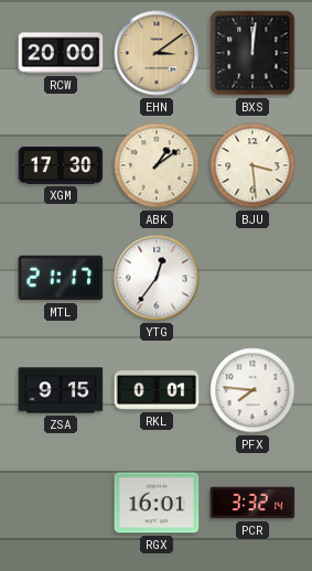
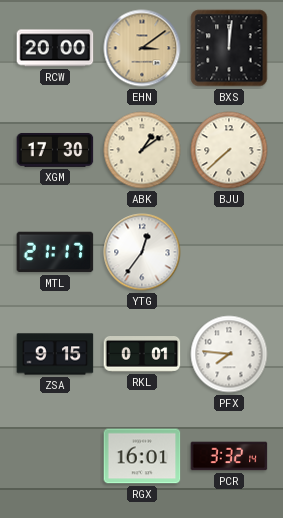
BJU: 3:29 -> 7:38
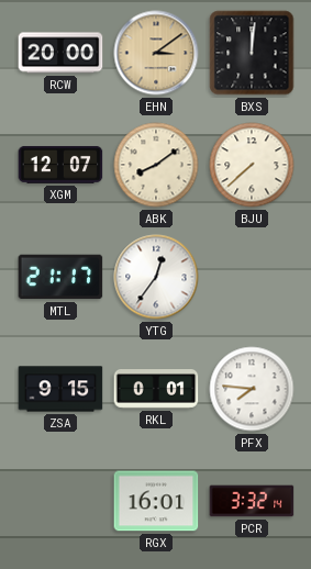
XGM: 17:30 -> 12:07
ABK: 1:09 -> 8:09
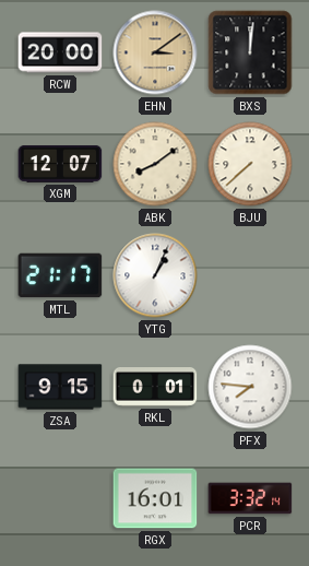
YTG: 12:36 -> 1:04
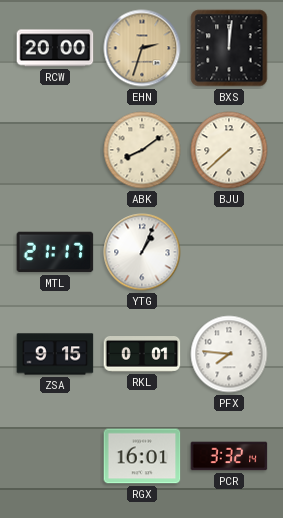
EHN: 3:09 -> 2:33
XGM: 12:07 -> none
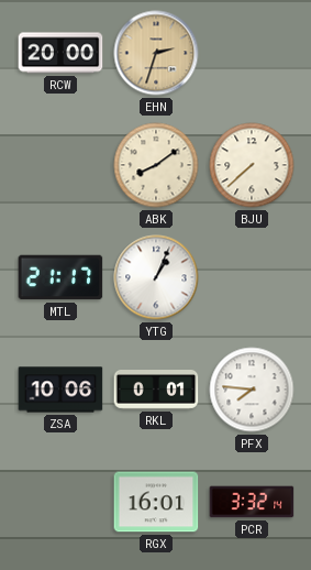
BXS: 12:01 -> none
ZSA: 9:15 -> 10:06
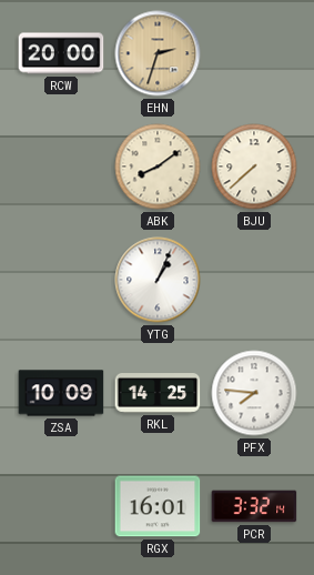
MTL: 21:17 -> none
ZSA: 10:06 -> 10:09
RKL: 0:01 -> 14:25
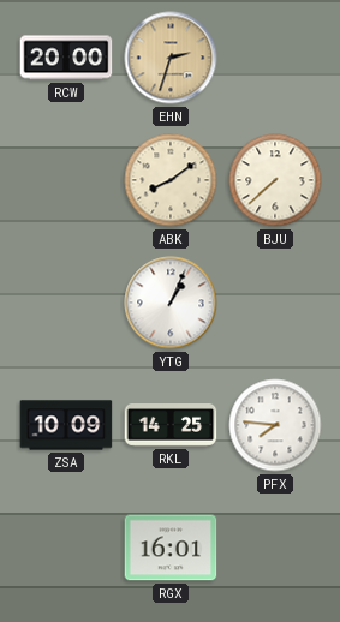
PCR: 3:32 -> none
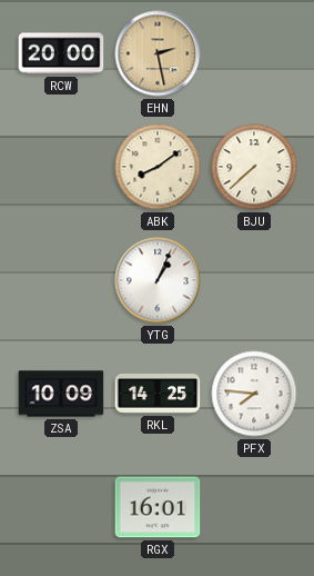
EHN: 2:33 -> 2:28
